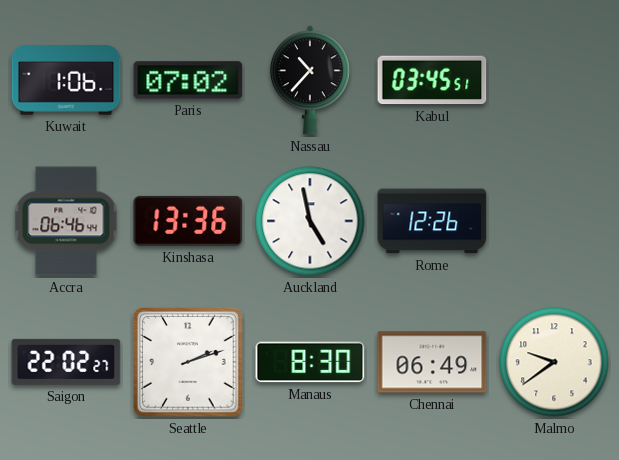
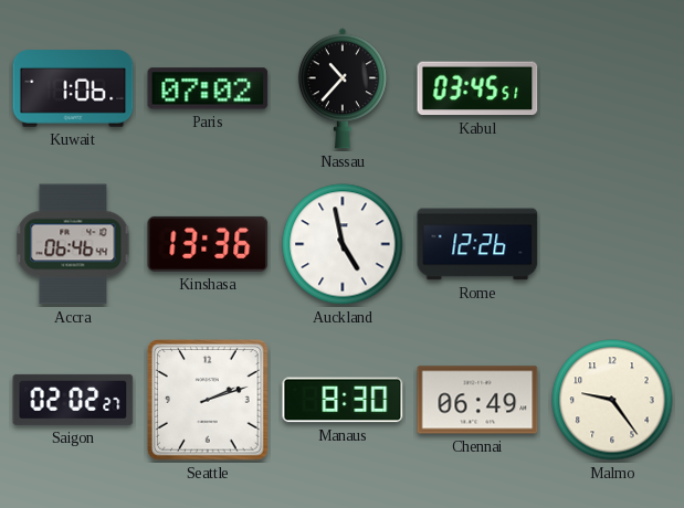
Saigon: 22:02 -> 02:02
Malmo: 9:39 -> 9:24
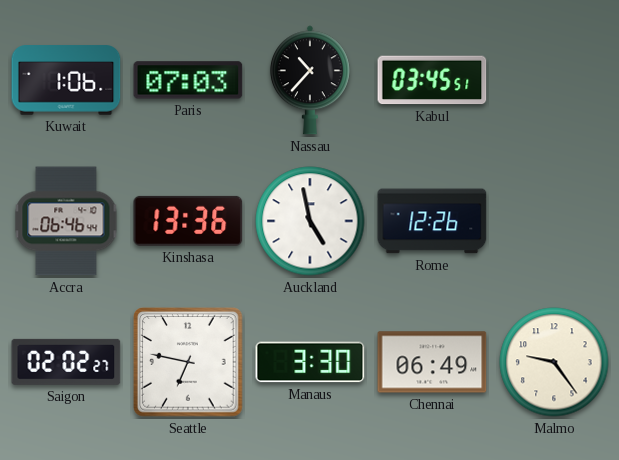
Paris: 07:02 -> 07:03
Seattle: 2:12 -> 6:47
Manaus: 8:30 -> 3:30
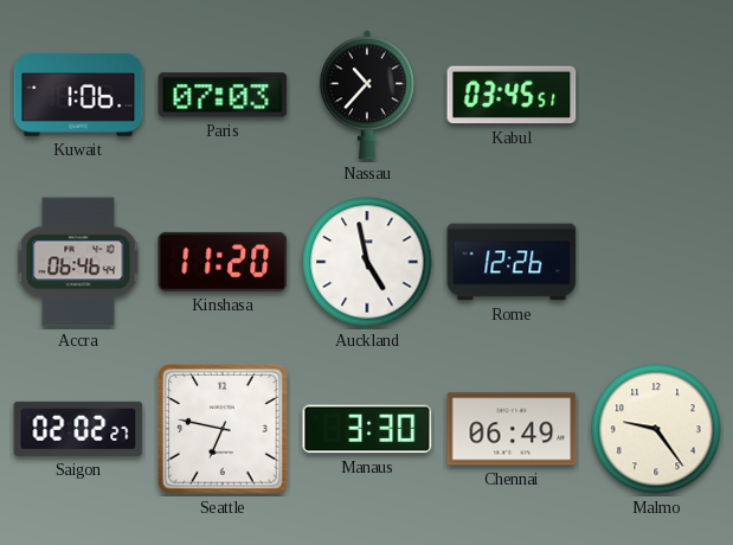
Kinshasa: 13:36 -> 11:20
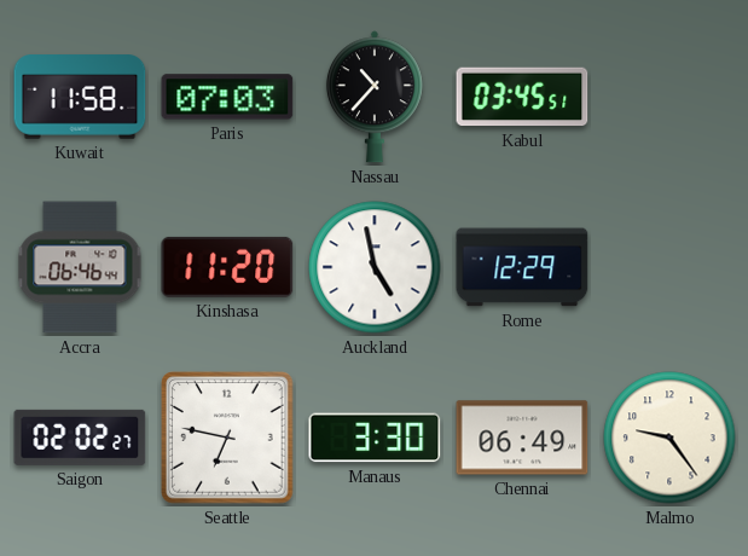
Kuwait: 1:06 -> 11:58
Rome: 12:26 -> 12:29
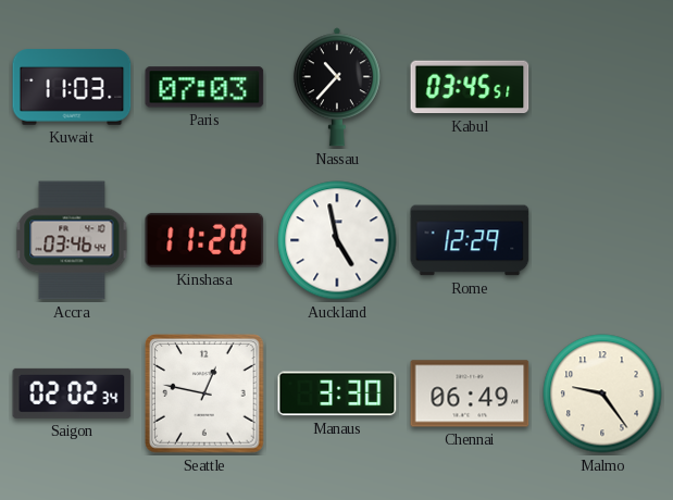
Kuwait: 11:58 -> 11:03
Accra: 06:46 -> 03:46
Saigon: 02:02:27 -> 02:02:34
Seattle: 6:47 -> 12:47
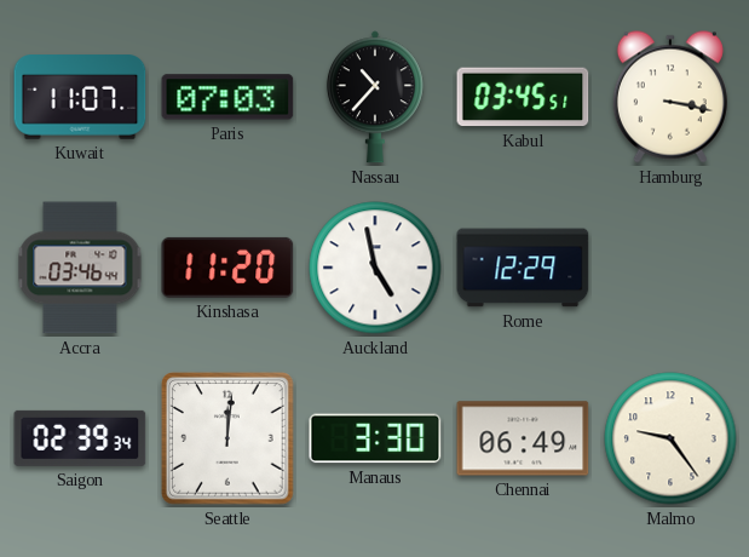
Kuwait: 11:03 -> 11:07
Hamburg: none -> 3:17
Saigon: 02:02 -> 02:39
Seattle: 12:47 -> 12:01
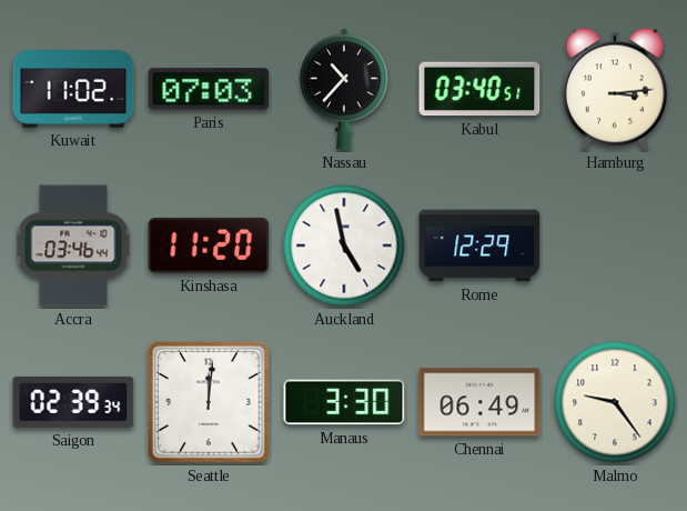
Kuwait: 11:07 -> 11:02
Kabul: 03:45 -> 03:40
Hamburg: 3:17 -> 3:14
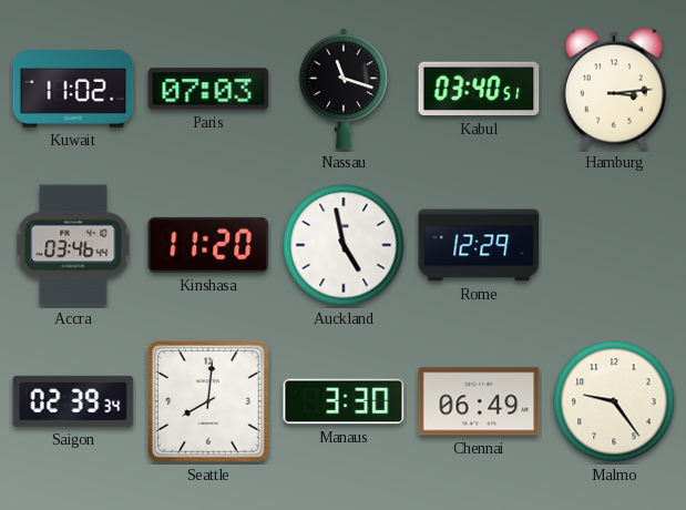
Nassau: 10:37 -> 11:18
Seattle: 12:01 -> 8:01
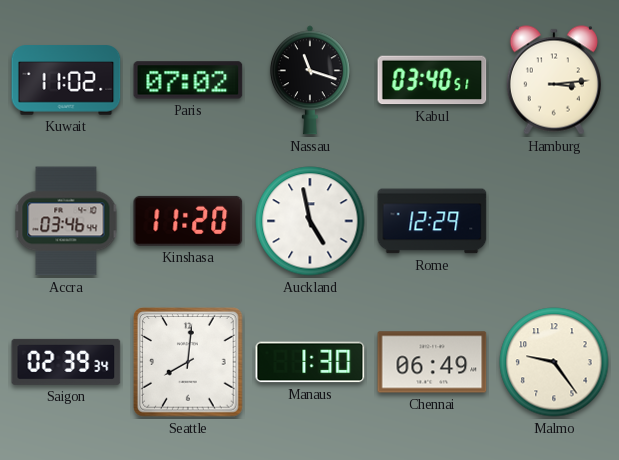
Paris: 07:03 -> 07:02
Manaus: 3:30 -> 1:30
